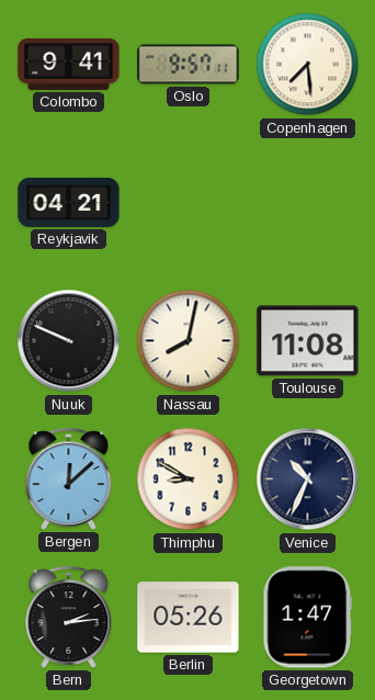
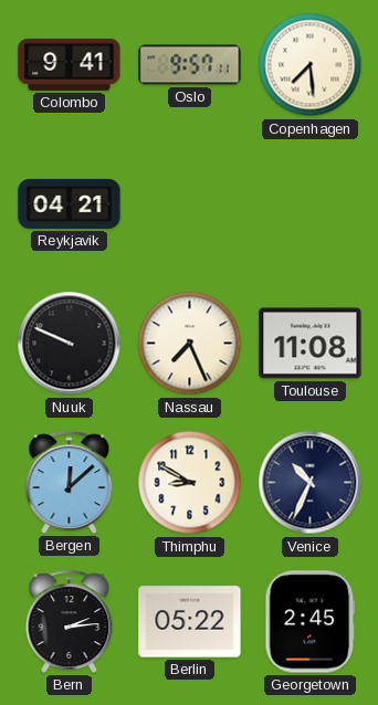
Nassau: 8:02 -> 7:26
Berlin: 05:26 -> 05:22
Georgetown: 1:47 -> 2:45
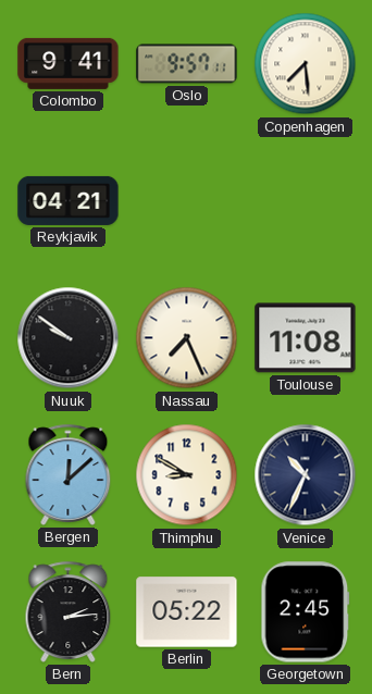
Nuuk: 9:49 -> 9:51
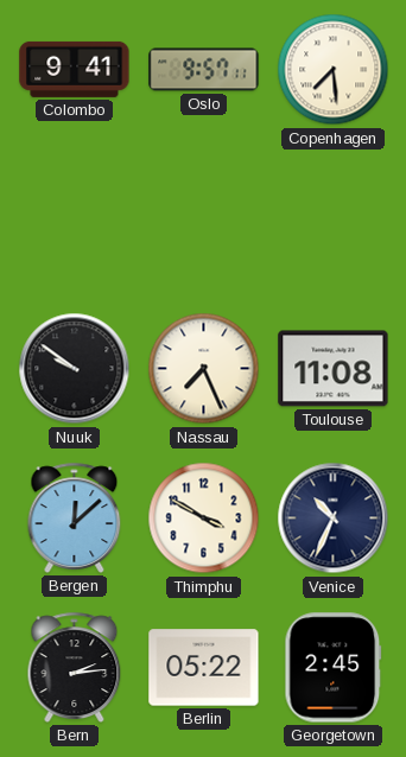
Reykjavik: 04:21 -> none
Thimphu: 8:50 -> 3:50
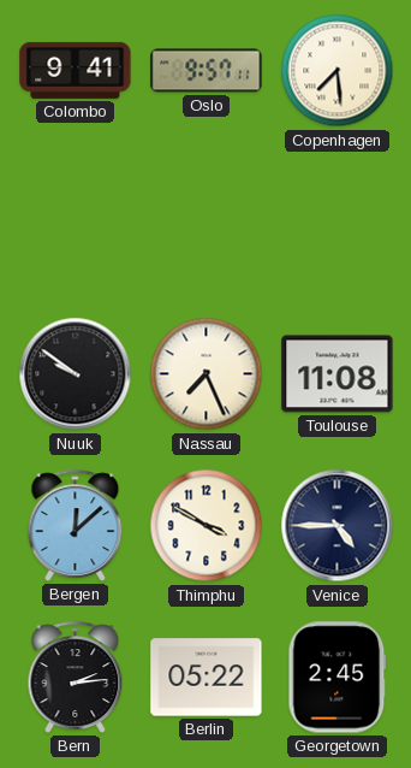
Venice: 10:34 -> 4:45
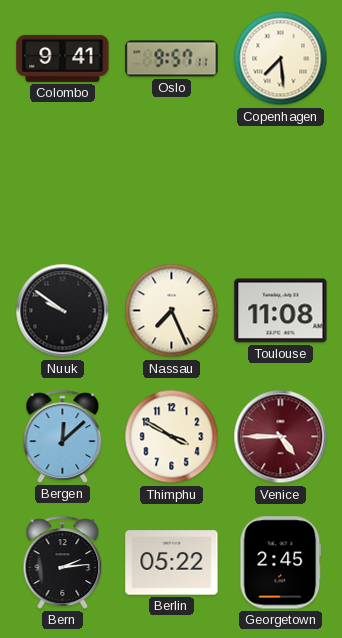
Venice dial: navy -> burgundy
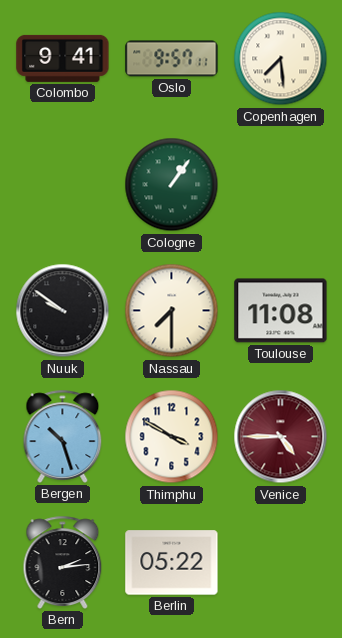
Cologne: none -> 1:06
Nassau: 7:26 -> 7:30
Bergen: 12:08 -> 10:27
Georgetown: 2:45 -> none
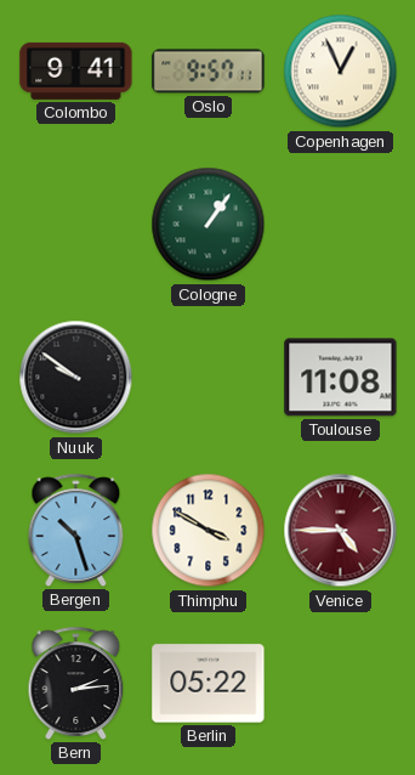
Copenhagen: 7:29 -> 12:56
Nassau: 7:30 -> none
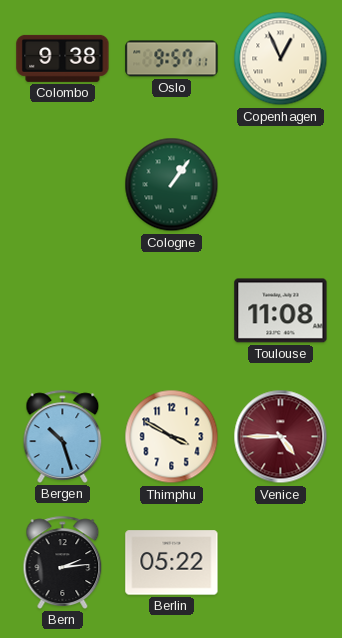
Colombo: 9:41 -> 9:38
Nuuk: 9:51 -> none
